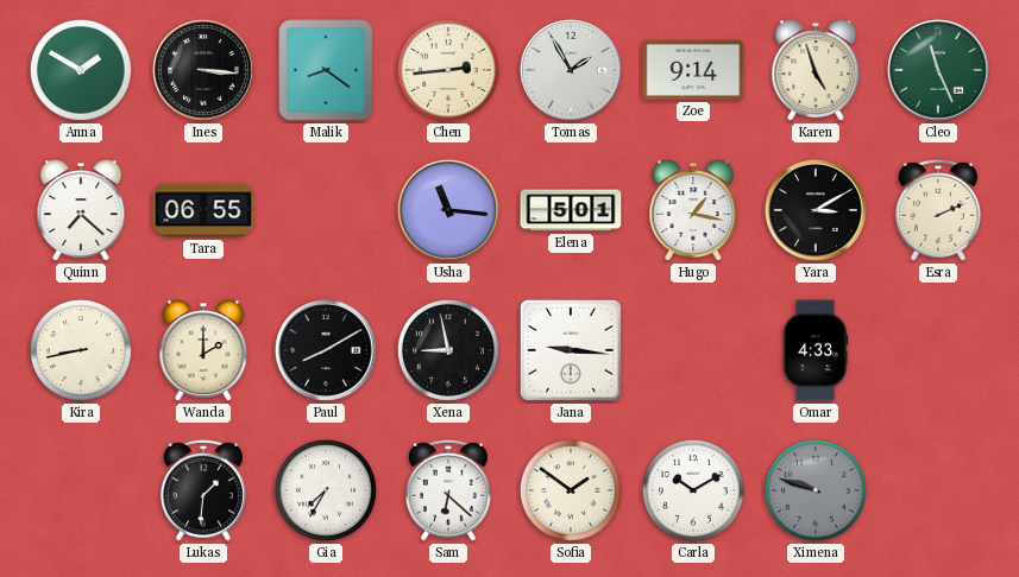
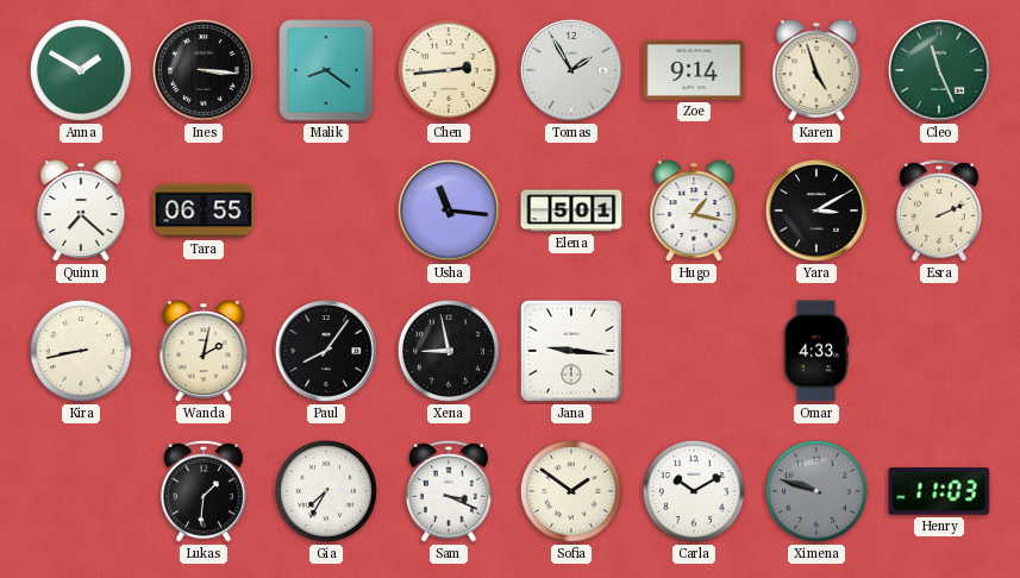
Wanda: 2:00 -> 2:02
Paul: 8:10 -> 8:06
Sam: 6:22 -> 3:19
Henry: none -> 11:03
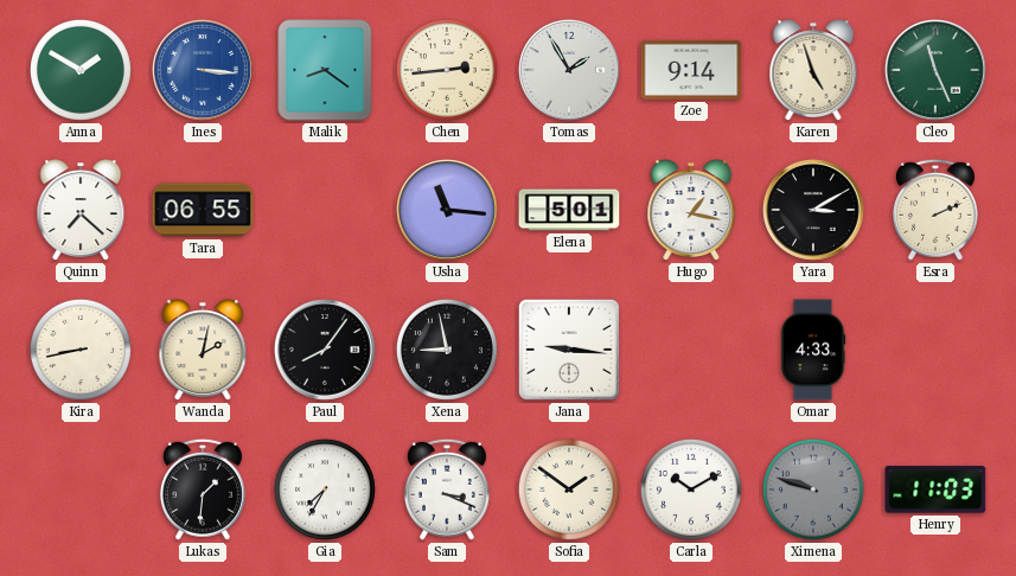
Ines dial: black -> blue
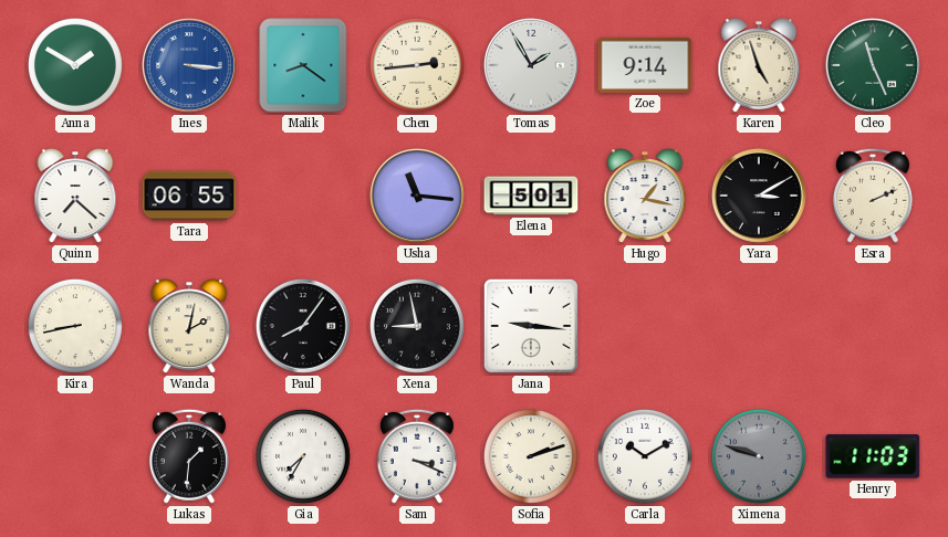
Omar: 4:33 -> none
Sofia: 1:51 -> 2:12
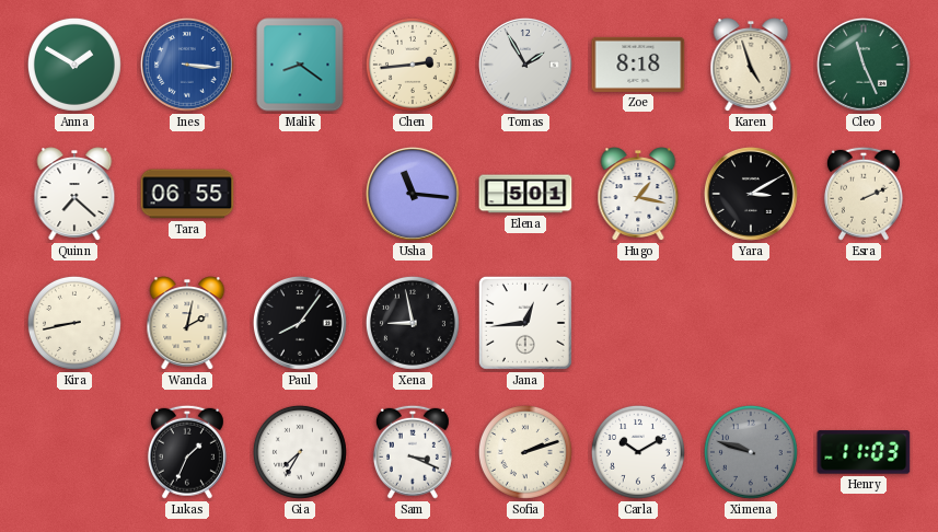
Zoe: 9:14 -> 8:18
Jana: 9:16 -> 12:44
Lukas: 1:31 -> 1:34
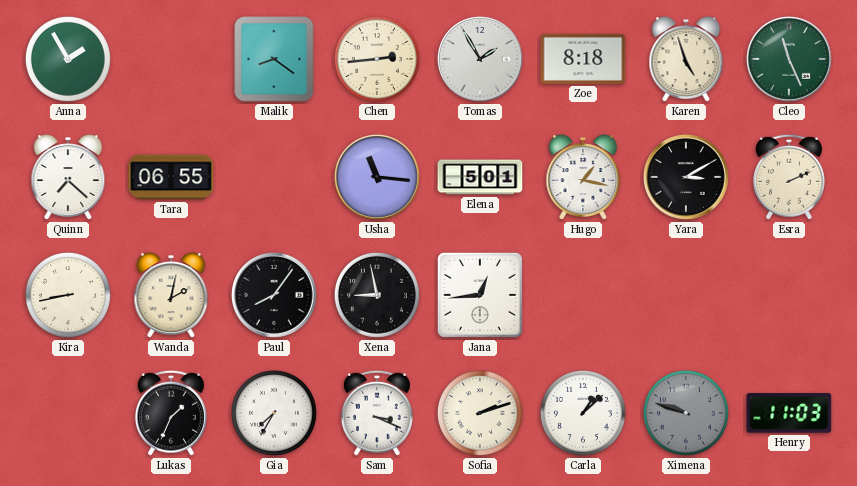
Anna: 1:50 -> 1:55
Ines: 3:16 -> none
Carla: 10:10 -> 1:08
